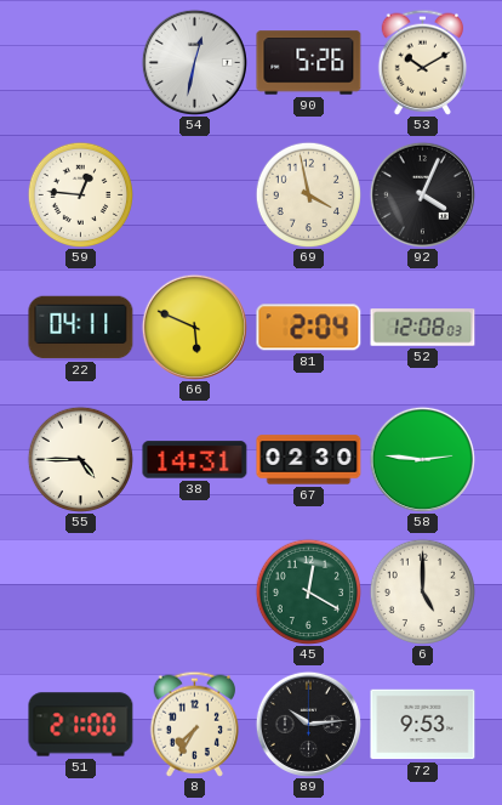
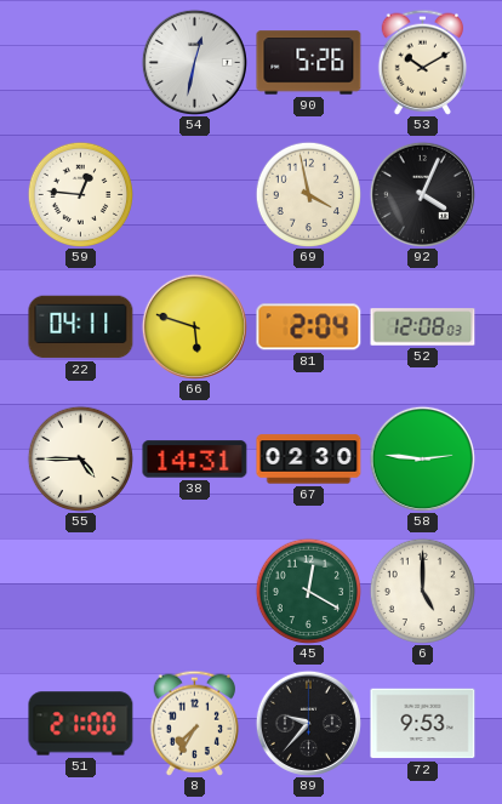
66: 5:49 -> 5:48
89: 10:14 -> 9:37
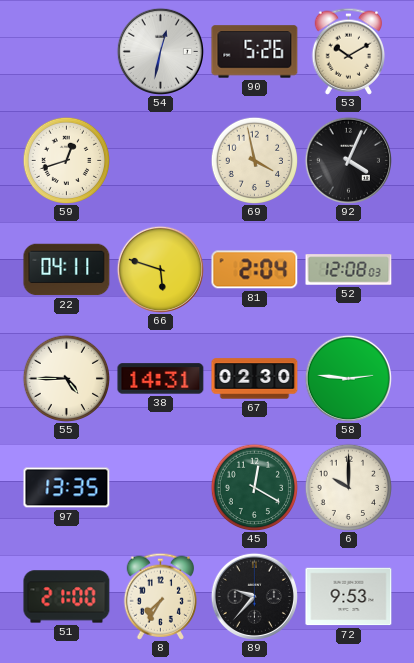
59: 12:46 -> 12:42
97: none -> 13:35
6: 5:00 -> 10:00
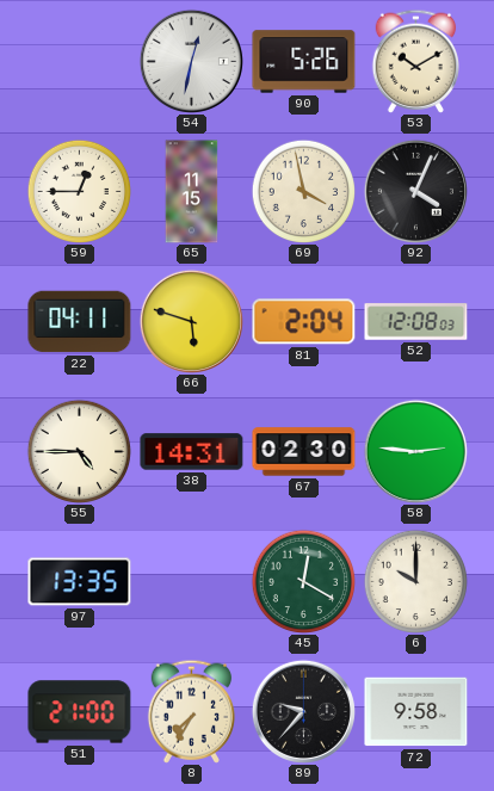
59: 12:42 -> 12:45
65: none -> 11:15
72: 9:53 -> 9:58
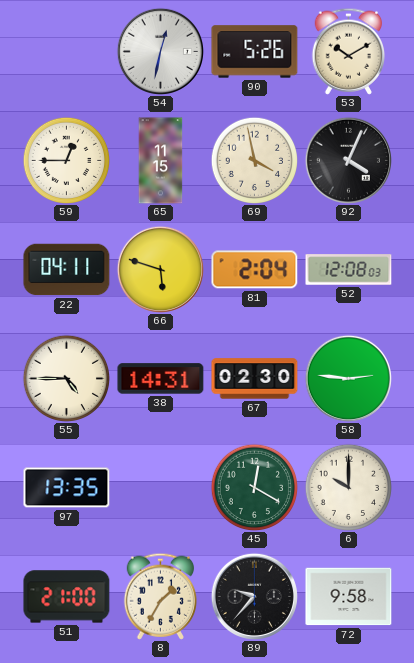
8: 7:35 -> 1:35
